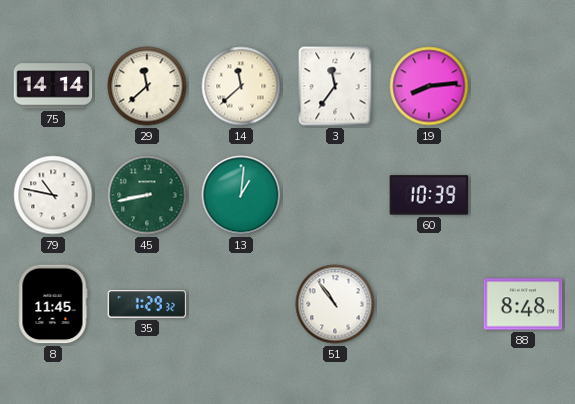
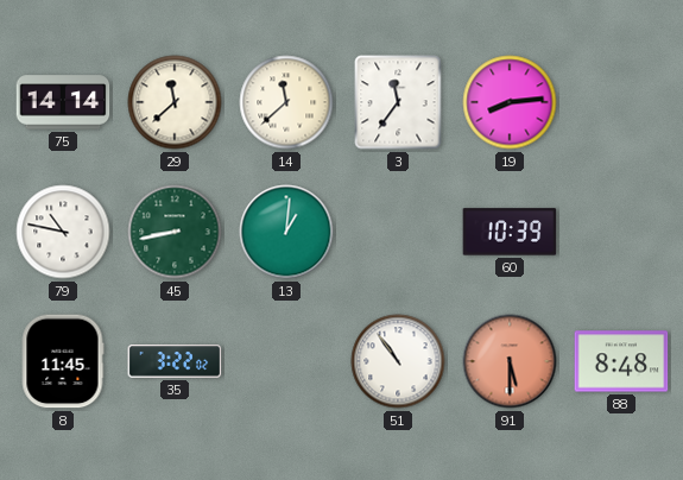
35: 1:29 -> 3:22
91: none -> 5:30
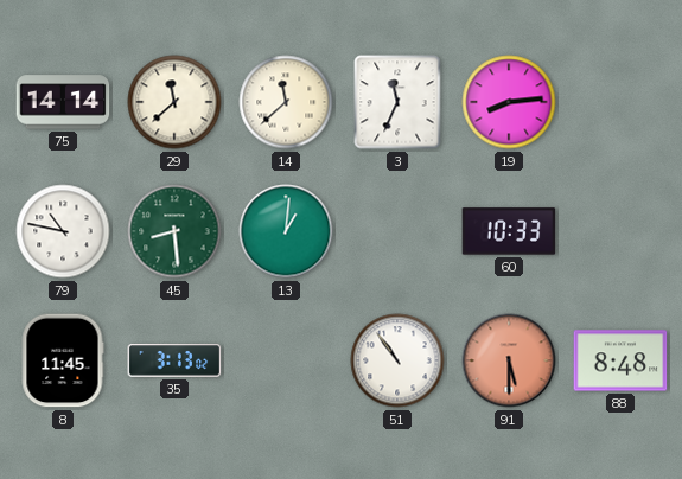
3: 11:36 -> 11:34
45: 8:43 -> 8:29
60: 10:39 -> 10:33
35: 3:22 -> 3:13
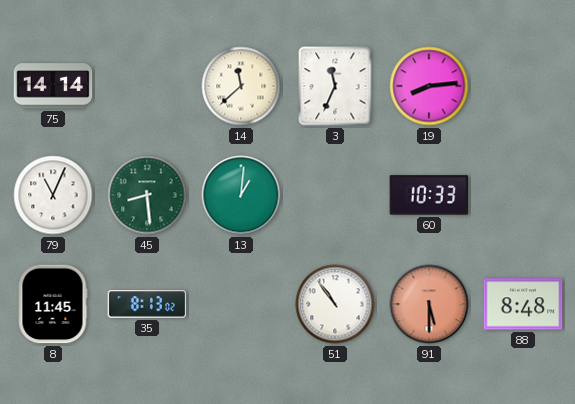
29: 11:38 -> none
79: 10:47 -> 11:04
35: 3:13 -> 8:13
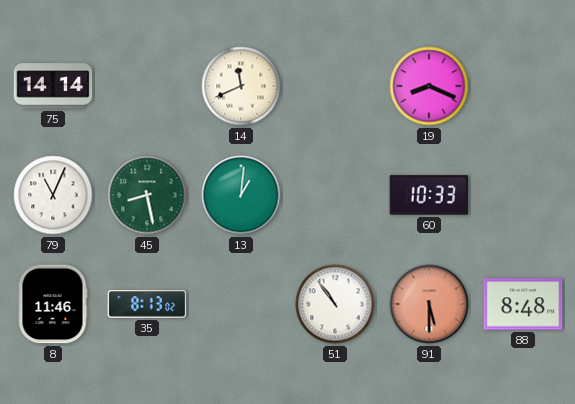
14: 11:38 -> 11:41
3: 11:34 -> none
19: 8:14 -> 8:19
45: 8:29 -> 8:28
8: 11:45 -> 11:46
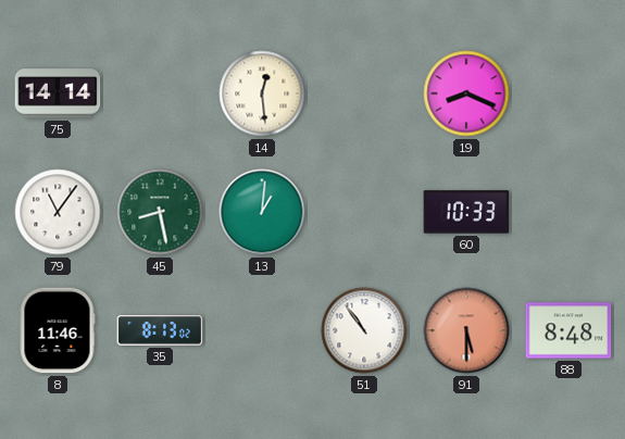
14: 11:41 -> 12:29
79: 11:04 -> 11:06
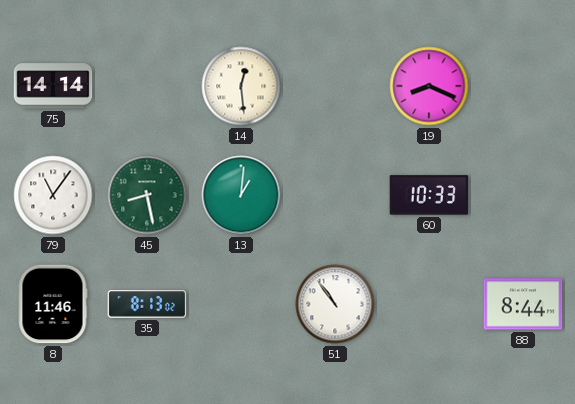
91: 5:30 -> none
88: 8:48 -> 8:44
